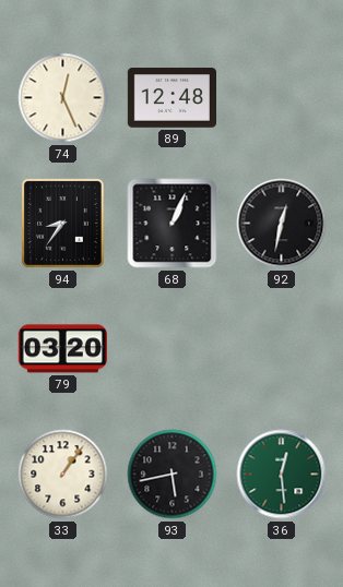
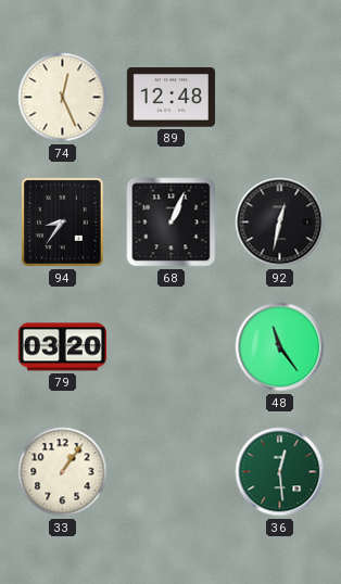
48: none -> 11:24
93: 5:43 -> none
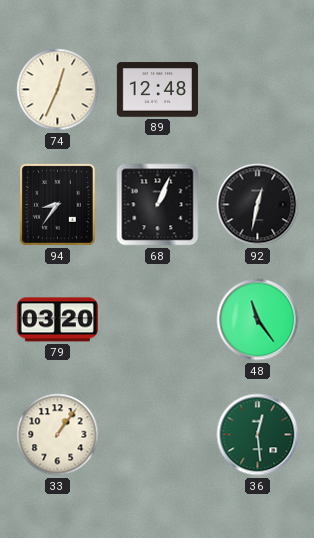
74: 12:26 -> 12:34
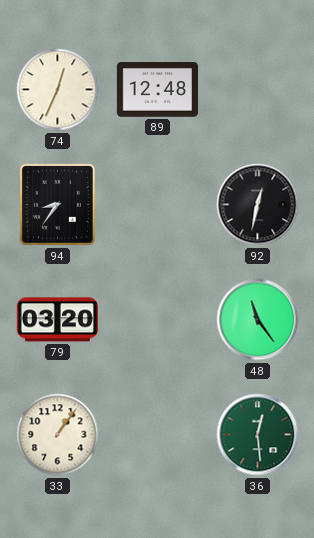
68: 1:04 -> none
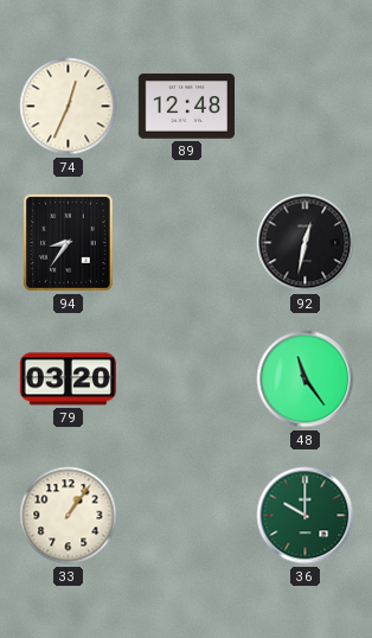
36: 12:29 -> 10:00
